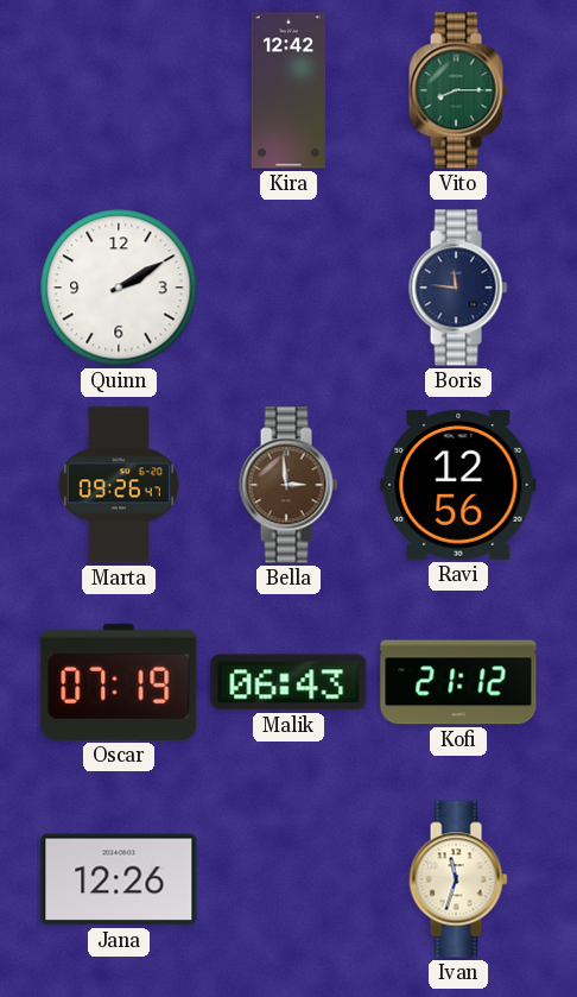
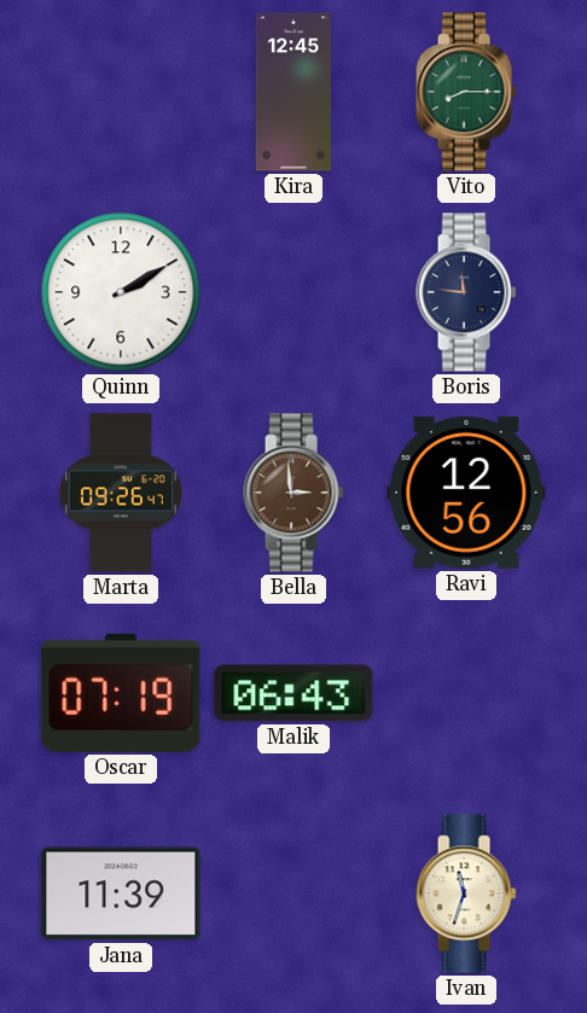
Kira: 12:42 -> 12:45
Kofi: 21:12 -> none
Jana: 12:26 -> 11:39
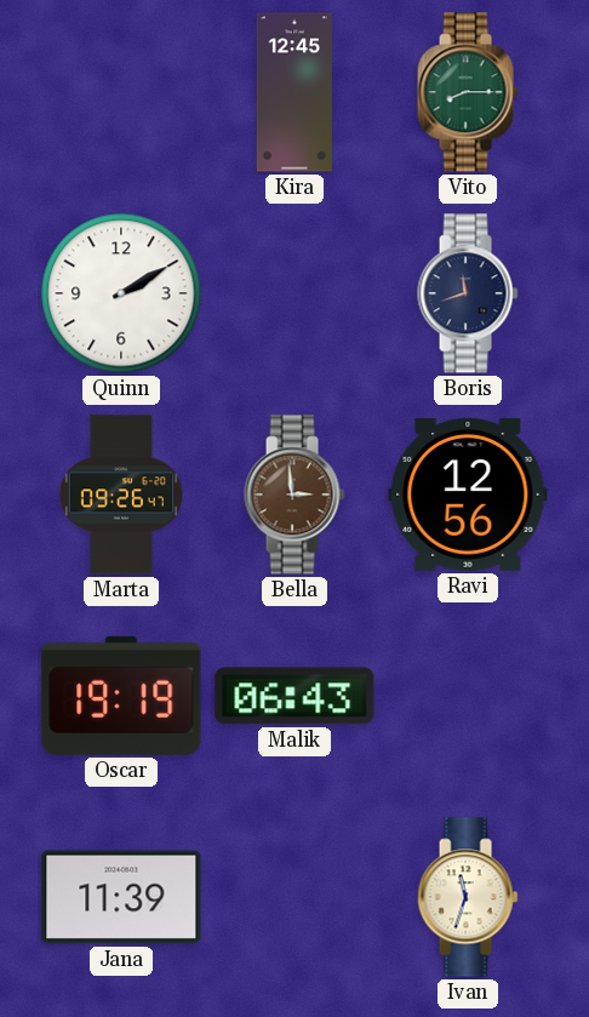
Boris: 11:46 -> 11:42
Oscar: 07:19 -> 19:19
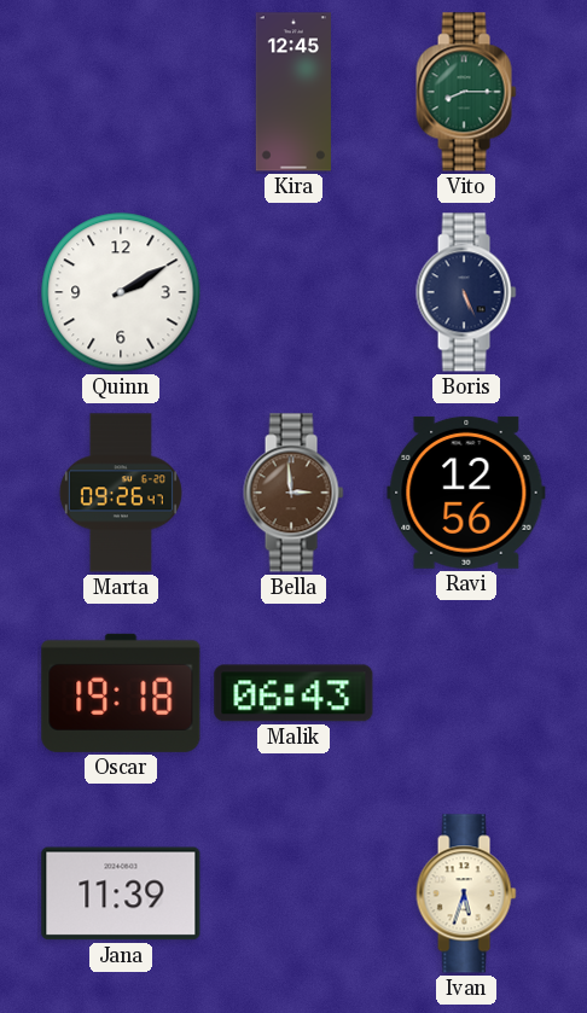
Boris: 11:42 -> 5:26
Oscar: 19:19 -> 19:18
Ivan: 11:33 -> 5:33
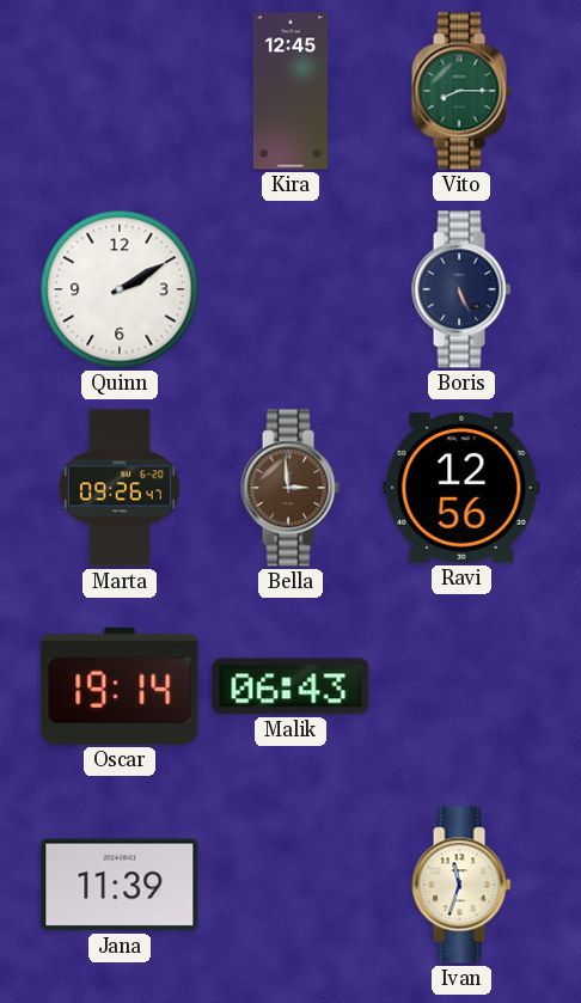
Oscar: 19:18 -> 19:14
Ivan: 5:33 -> 11:33
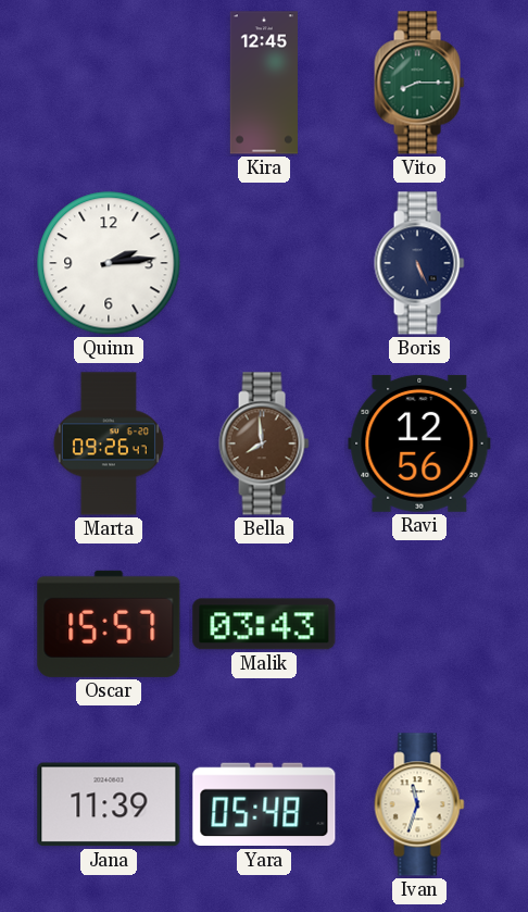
Quinn: 2:10 -> 2:14
Bella: 2:59 -> 7:59
Oscar: 19:14 -> 15:57
Malik: 06:43 -> 03:43
Yara: none -> 05:48
